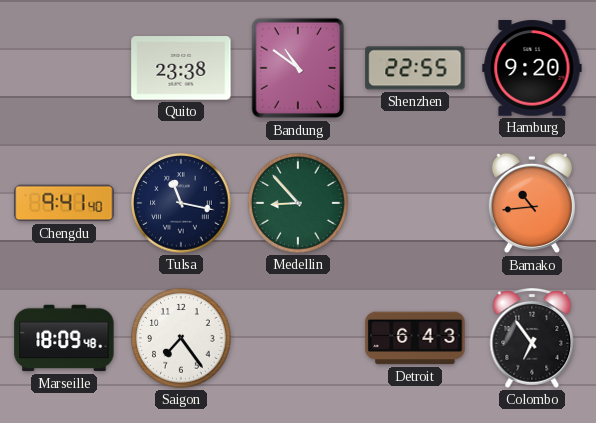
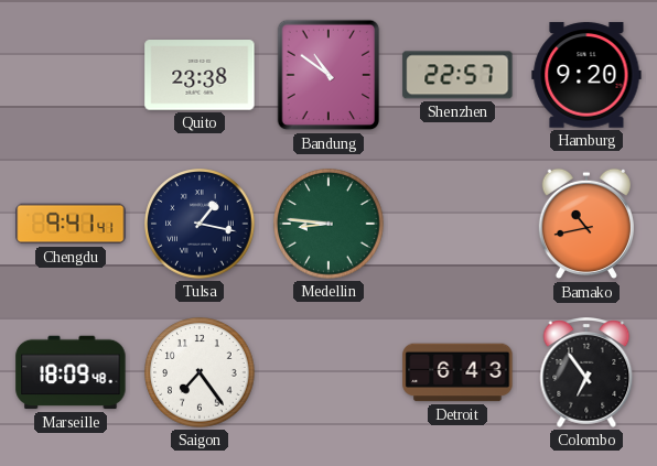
Shenzhen: 22:55 -> 22:57
Chengdu: 9:41:40 -> 9:41:41
Tulsa: 11:17 -> 1:17
Medellin: 8:53 -> 8:46
Bamako: 10:44 -> 10:43
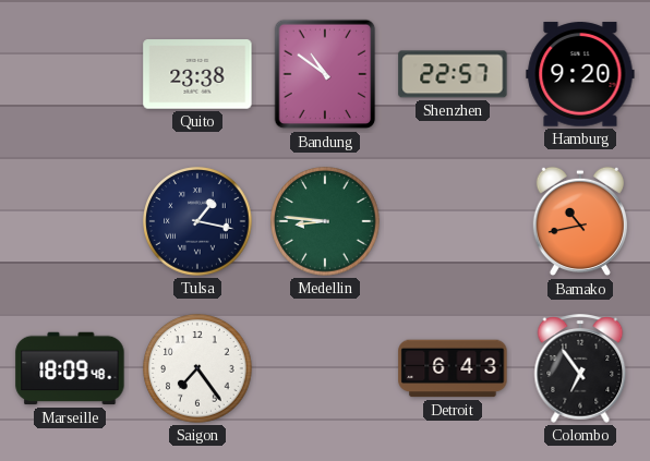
Chengdu: 9:41 -> none
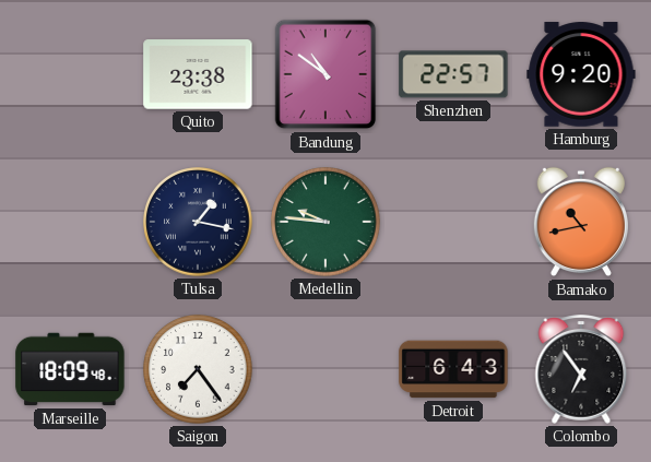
Medellin: 8:46 -> 9:46
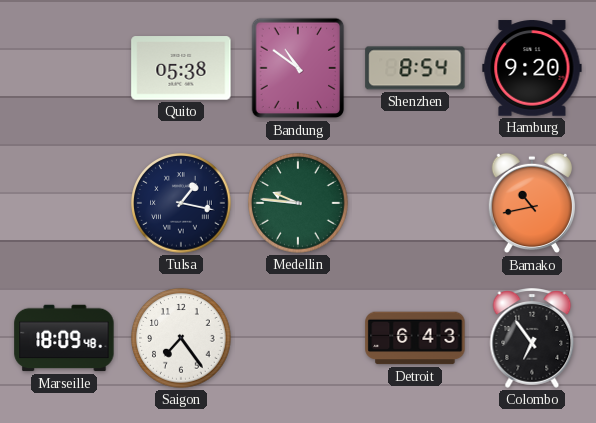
Quito: 23:38 -> 05:38
Shenzhen: 22:57 -> 8:54
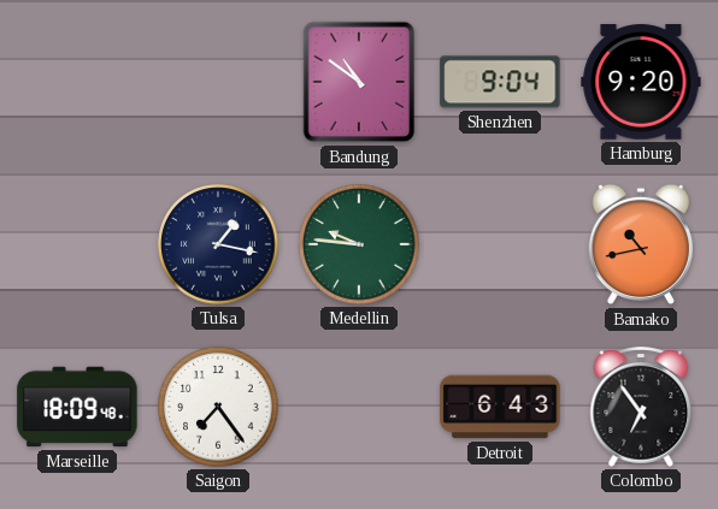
Quito: 05:38 -> none
Shenzhen: 8:54 -> 9:04
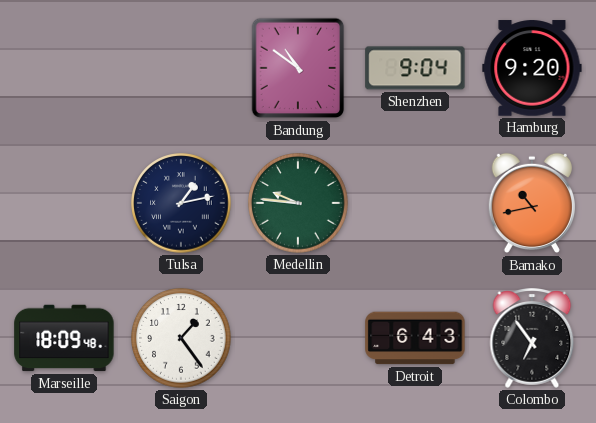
Tulsa: 1:17 -> 1:13
Saigon: 7:24 -> 1:24
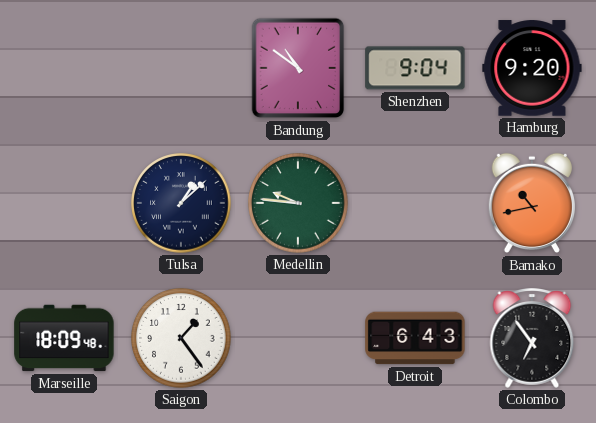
Tulsa: 1:13 -> 1:08
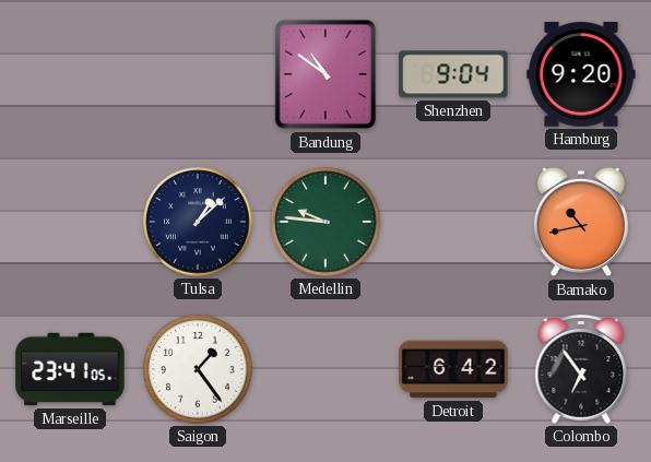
Marseille: 18:09 -> 23:41
Detroit: 6:43 -> 6:42
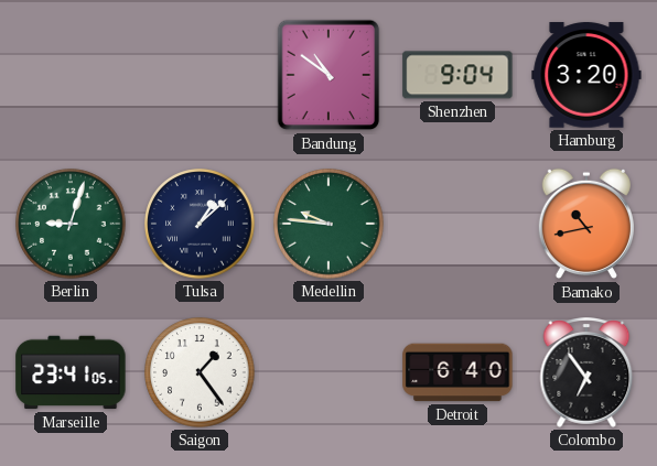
Hamburg: 9:20 -> 3:20
Berlin: none -> 9:03
Detroit: 6:42 -> 6:40
